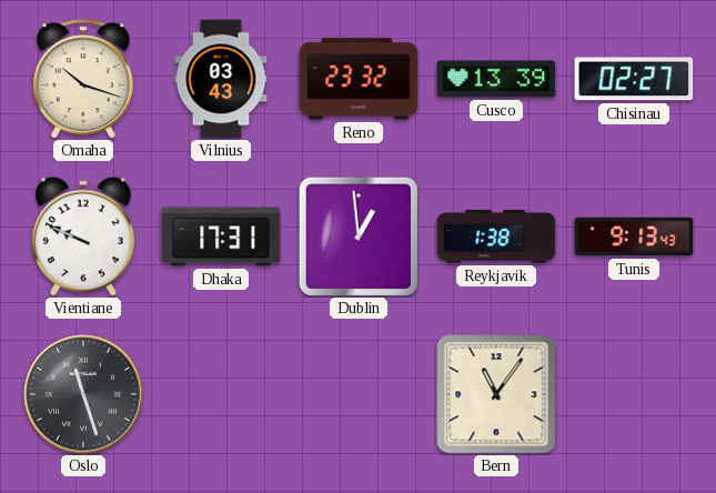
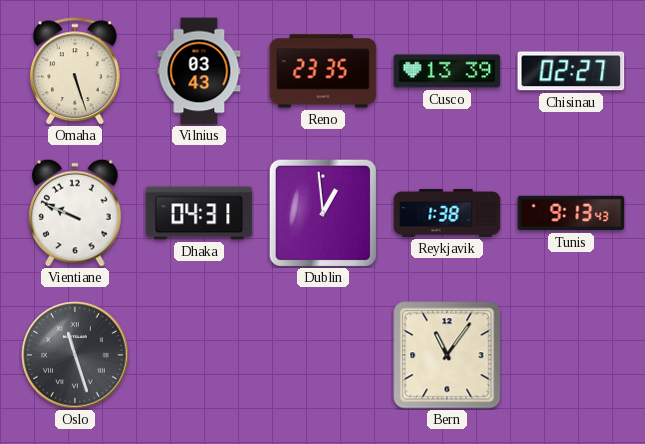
Omaha: 10:18 -> 5:27
Reno: 23:32 -> 23:35
Dhaka: 17:31 -> 04:31
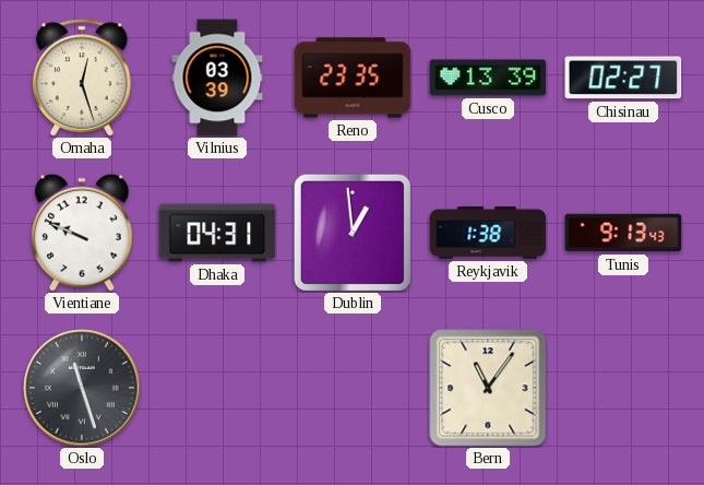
Omaha: 5:27 -> 12:27
Vilnius: 03:43 -> 03:39
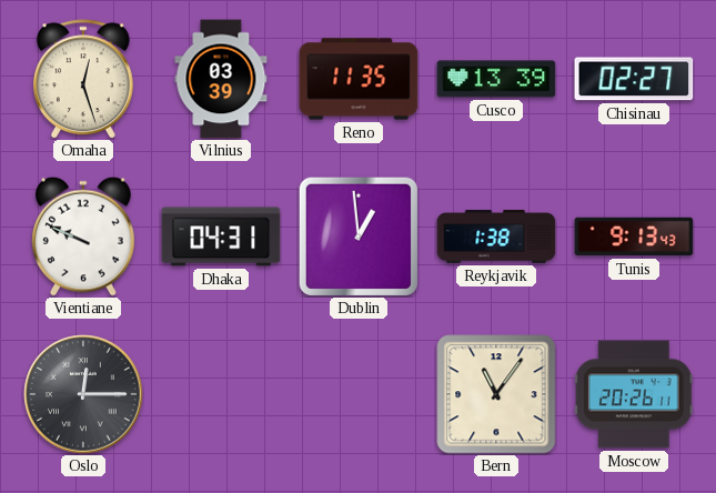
Reno: 23:35 -> 11:35
Oslo: 11:27 -> 12:15
Moscow: none -> 20:26
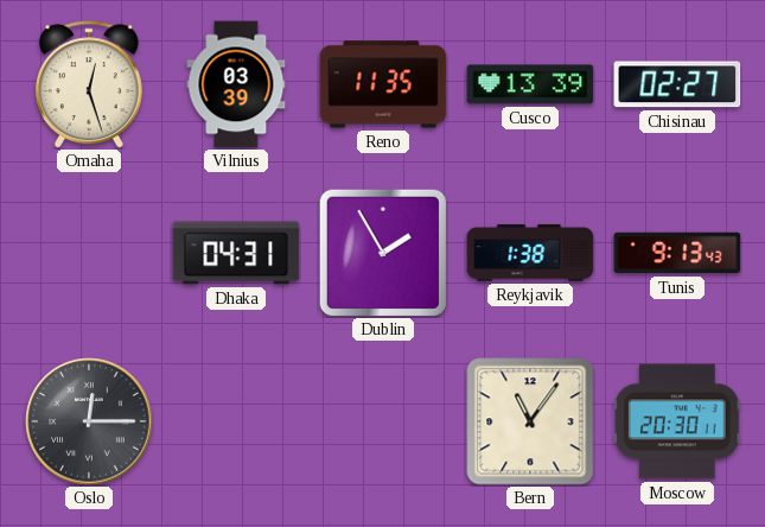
Vientiane: 9:49 -> none
Dublin: 12:59 -> 1:55
Moscow: 20:26 -> 20:30
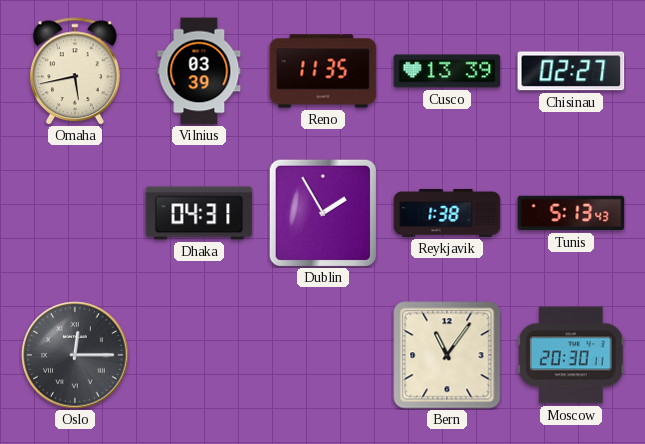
Omaha: 12:27 -> 5:43
Tunis: 9:13 -> 5:13
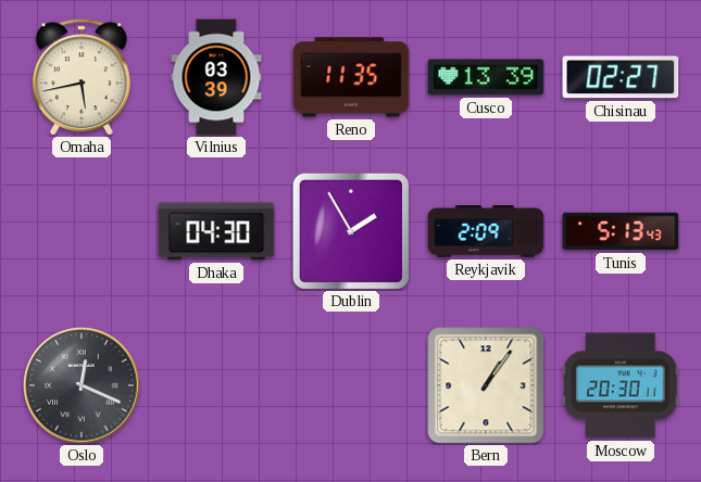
Dhaka: 04:31 -> 04:30
Reykjavik: 1:38 -> 2:09
Oslo: 12:15 -> 12:19
Bern: 11:06 -> 1:06
